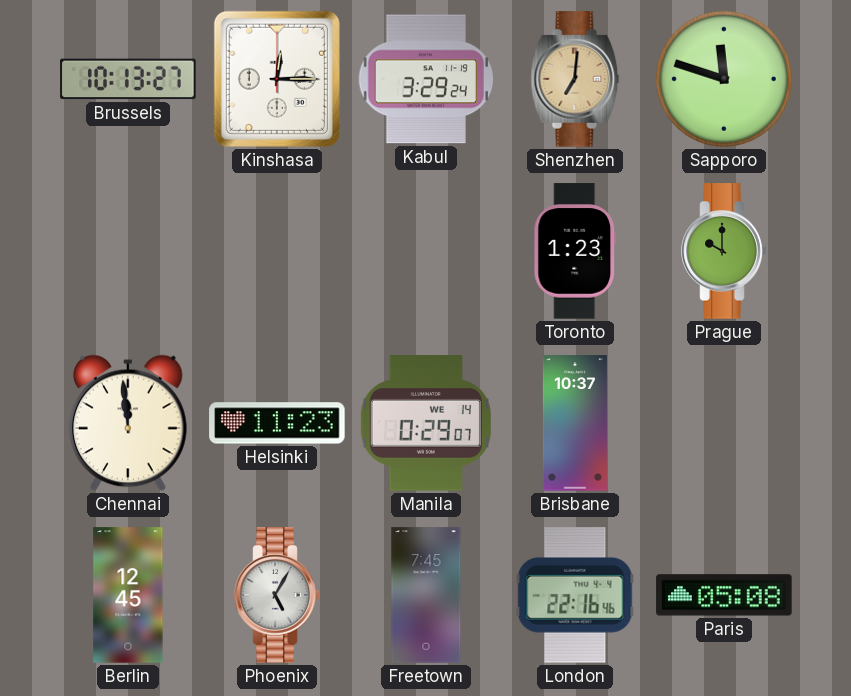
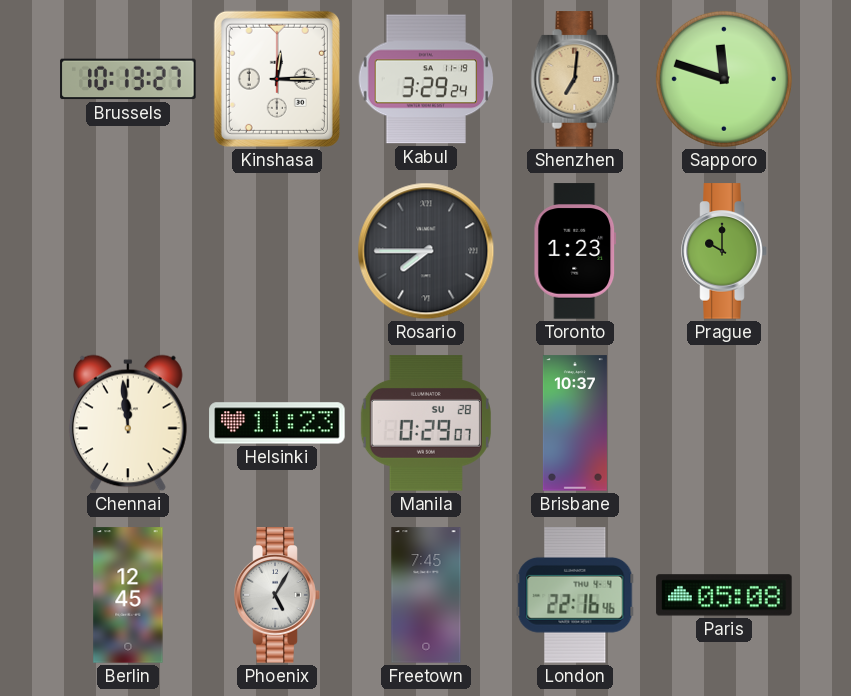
Rosario: none -> 7:45
Manila date: WE 14 -> SU 28
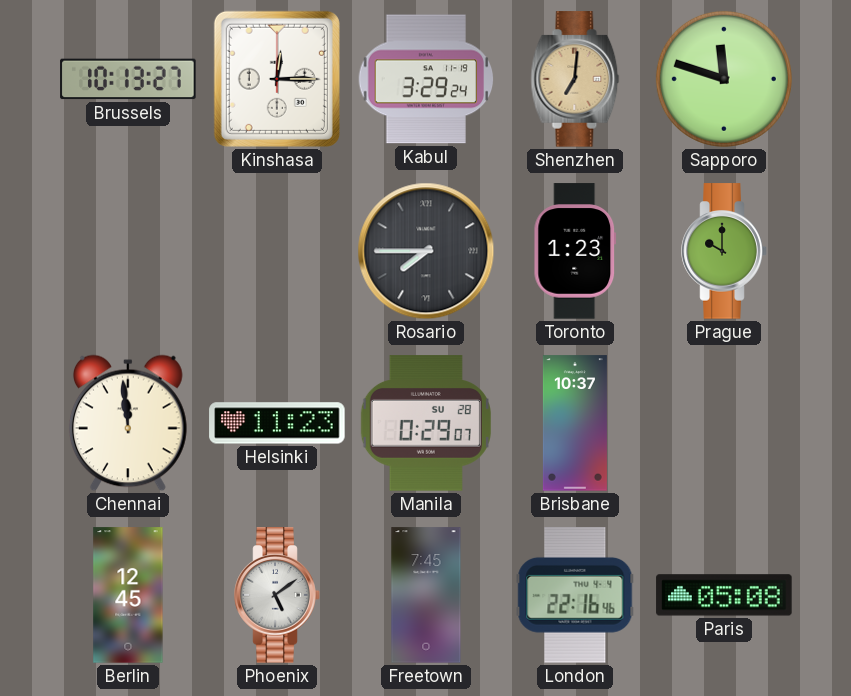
Phoenix: 5:05 -> 5:09
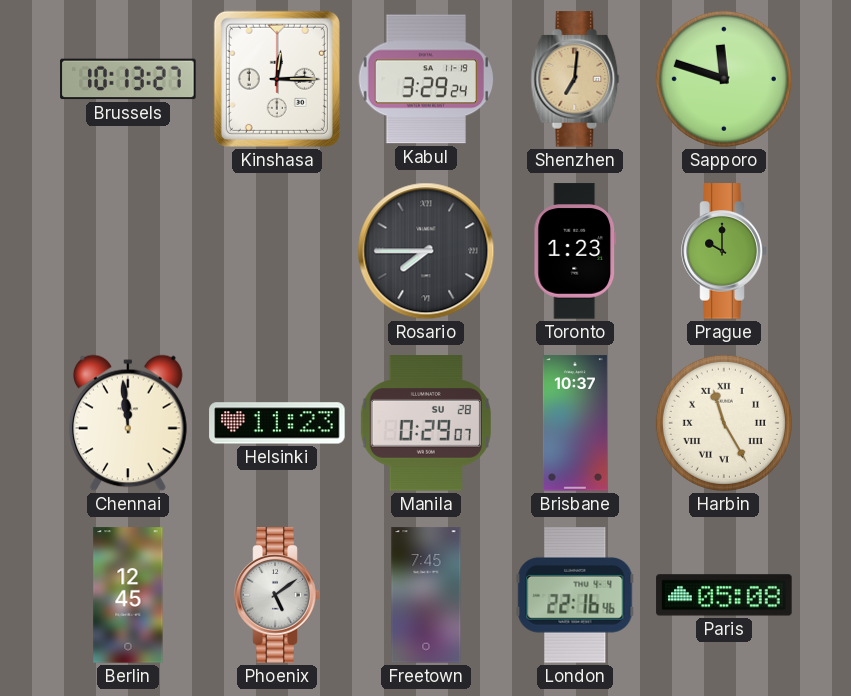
Harbin: none -> 11:25
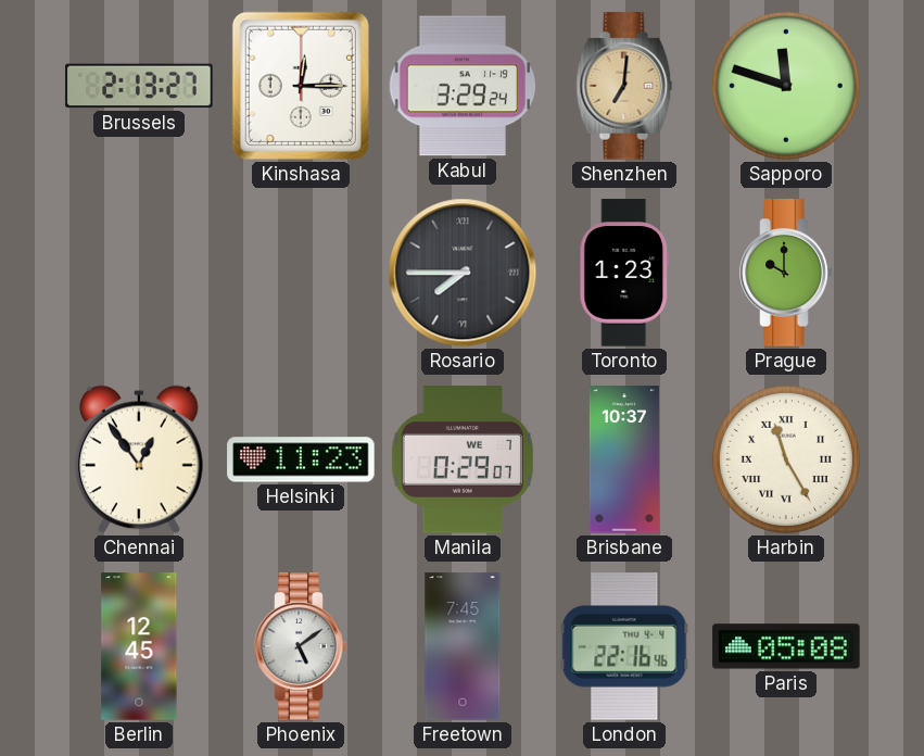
Brussels: 10:13 -> 2:13
Chennai: 11:59 -> 12:54
Manila date: SU 28 -> WE 7
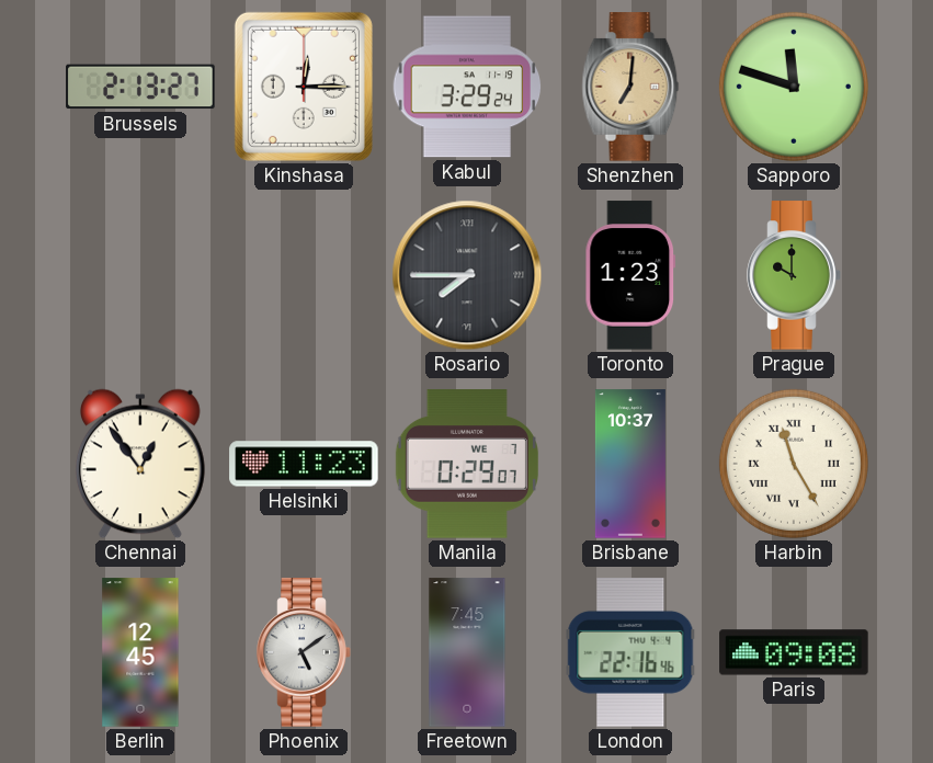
Paris: 05:08 -> 09:08
